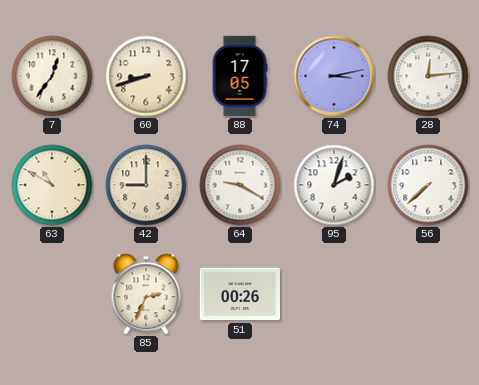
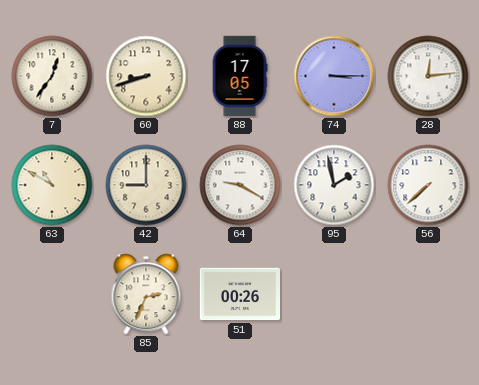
74: 3:13 -> 3:15
95: 2:03 -> 1:58
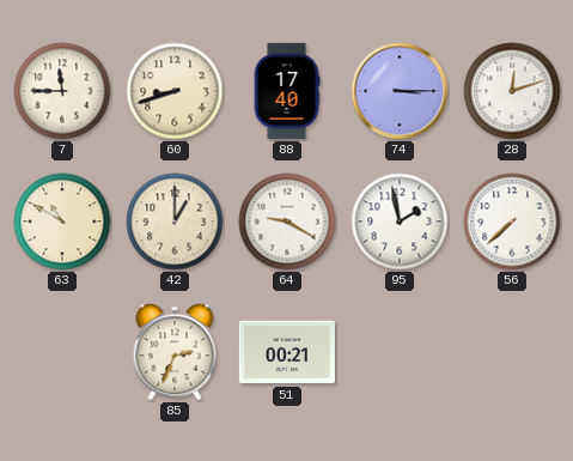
7: 12:36 -> 11:45
88: 17:05 -> 17:40
28: 12:14 -> 12:12
42: 9:00 -> 1:00
51: 00:26 -> 00:21
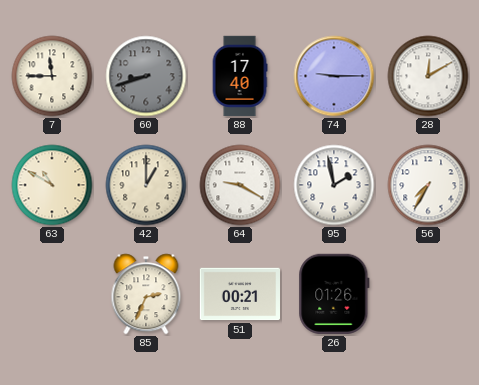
60 dial: cream -> grey
74: 3:15 -> 9:15
28: 12:12 -> 12:10
56: 7:38 -> 7:35
26: none -> 01:26
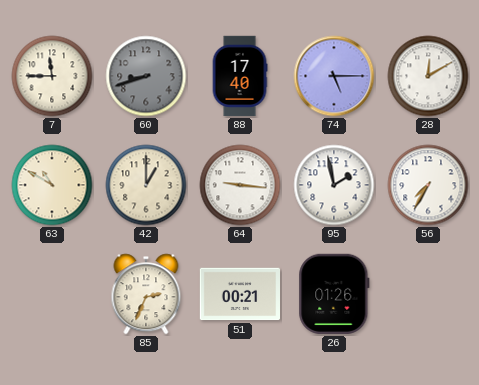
74: 9:15 -> 5:15
64: 9:20 -> 9:16
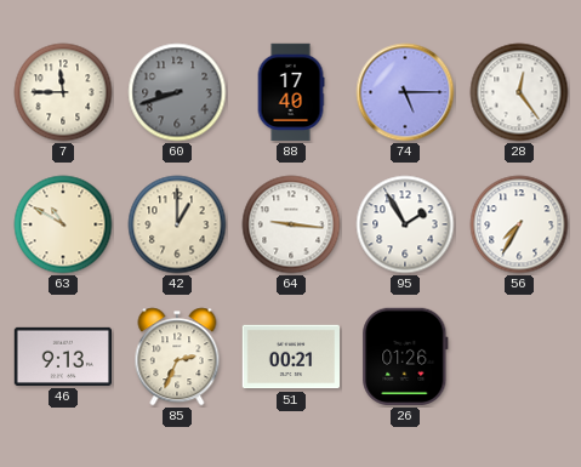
28: 12:10 -> 12:24
95: 1:58 -> 1:55
46: none -> 9:13
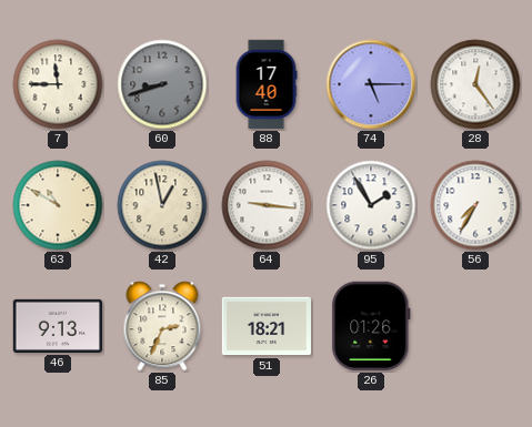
42: 1:00 -> 12:58
51: 00:21 -> 18:21
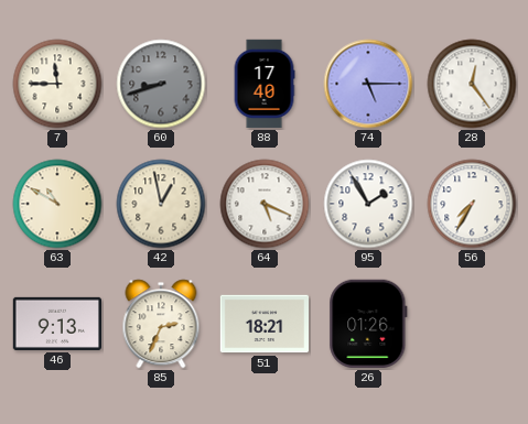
64: 9:16 -> 5:19
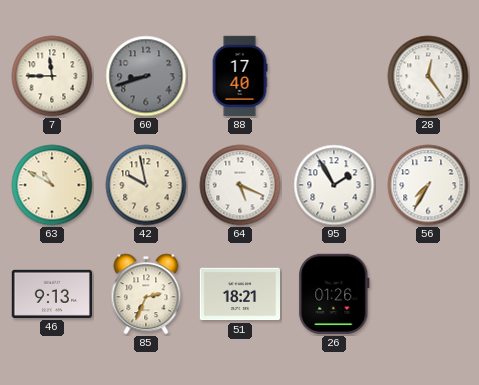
74: 5:15 -> none
42: 12:58 -> 9:58
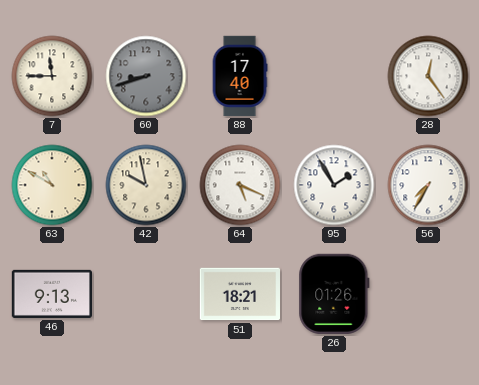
85: 2:34 -> none
